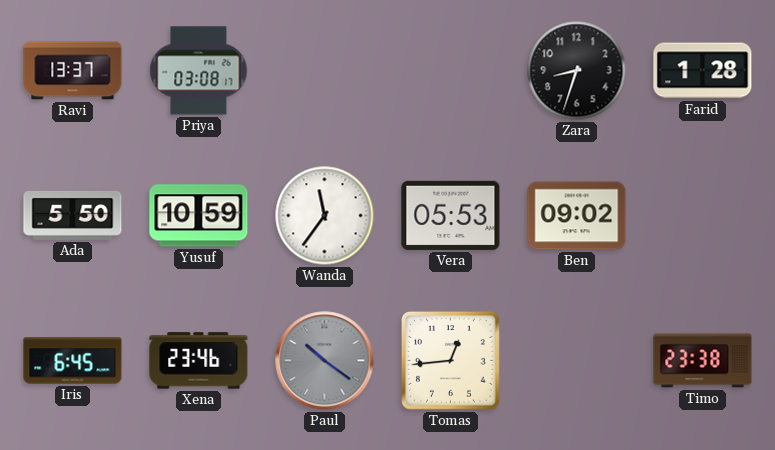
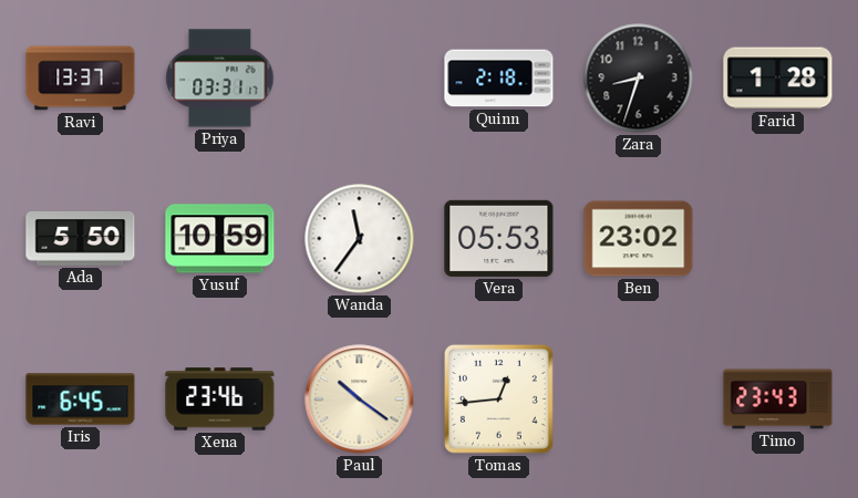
Priya: 03:08 -> 03:31
Quinn: none -> 2:18
Ben: 09:02 -> 23:02
Paul dial: grey -> cream
Timo: 23:38 -> 23:43
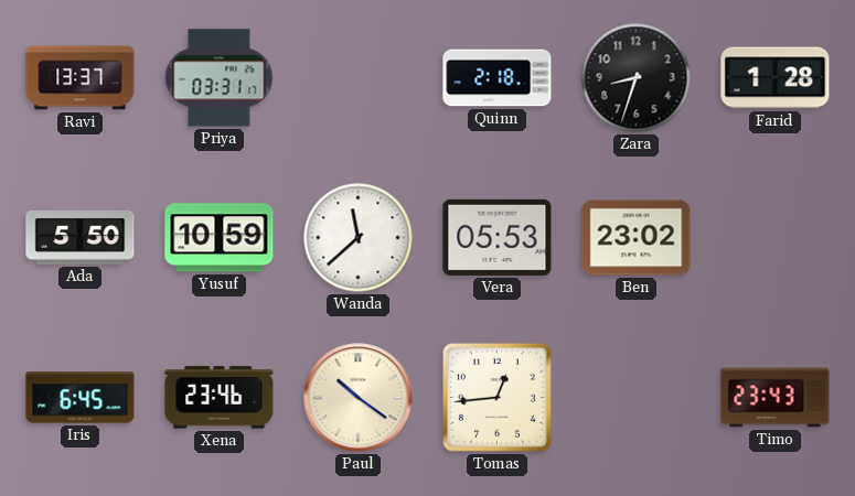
Wanda: 11:36 -> 11:38
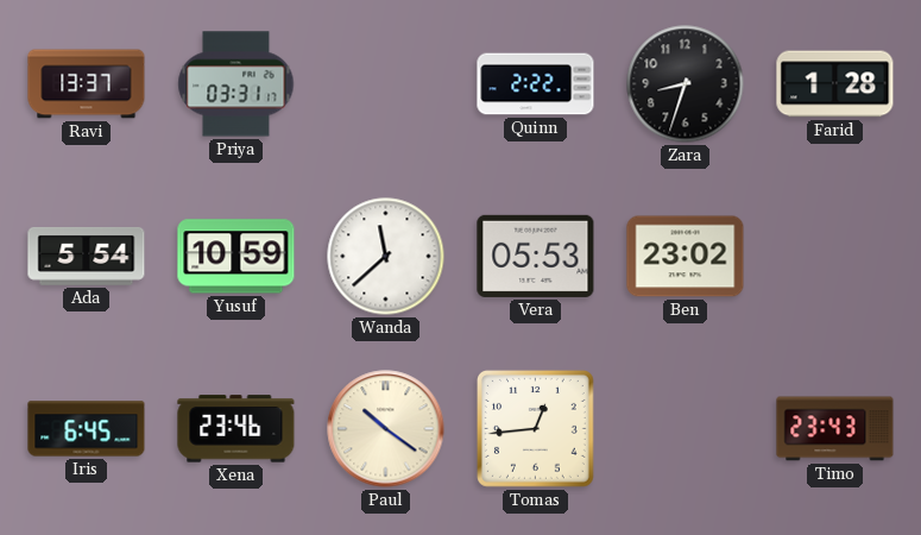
Quinn: 2:18 -> 2:22
Ada: 5:50 -> 5:54
